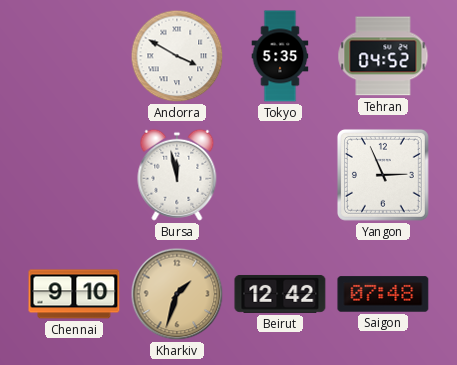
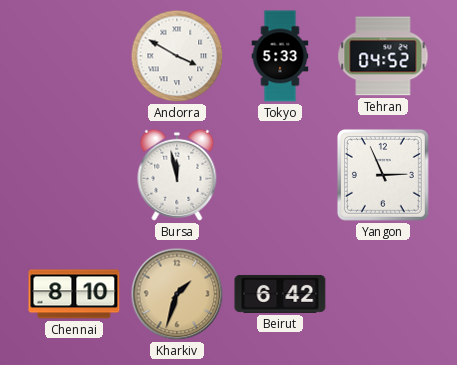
Tokyo: 5:35 -> 5:33
Chennai: 9:10 -> 8:10
Beirut: 12:42 -> 6:42
Saigon: 07:48 -> none
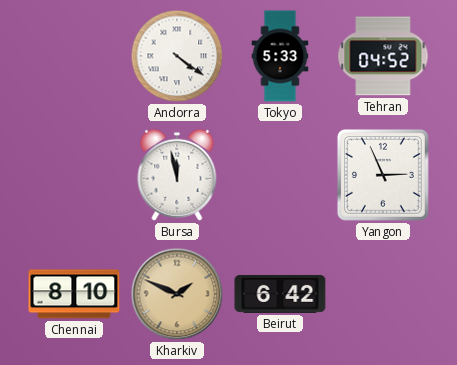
Andorra: 3:50 -> 4:21
Kharkiv: 1:33 -> 1:49
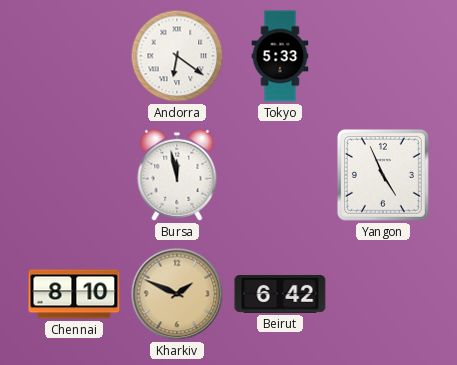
Andorra: 4:21 -> 6:21
Tehran: 04:52 -> none
Yangon: 2:56 -> 4:56
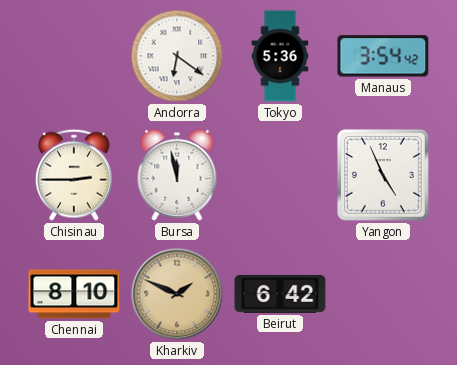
Tokyo: 5:33 -> 5:36
Manaus: none -> 3:54
Chisinau: none -> 2:45
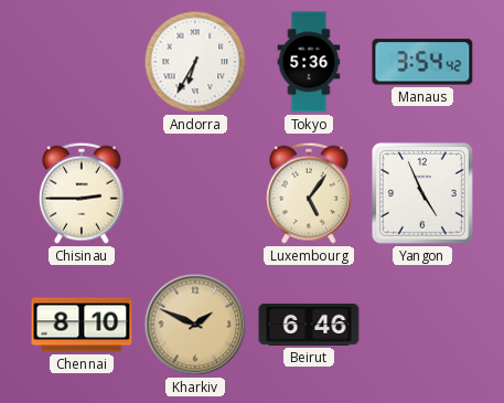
Andorra: 6:21 -> 6:35
Bursa: 11:58 -> none
Luxembourg: none -> 5:06
Beirut: 6:42 -> 6:46
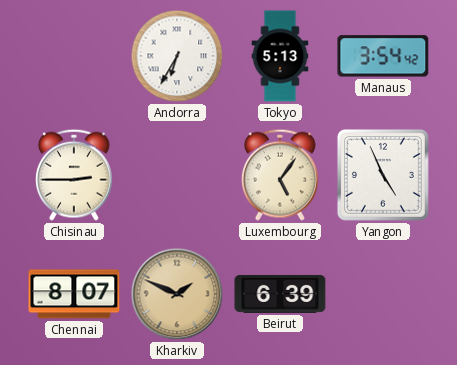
Tokyo: 5:36 -> 5:13
Chennai: 8:10 -> 8:07
Beirut: 6:46 -> 6:39
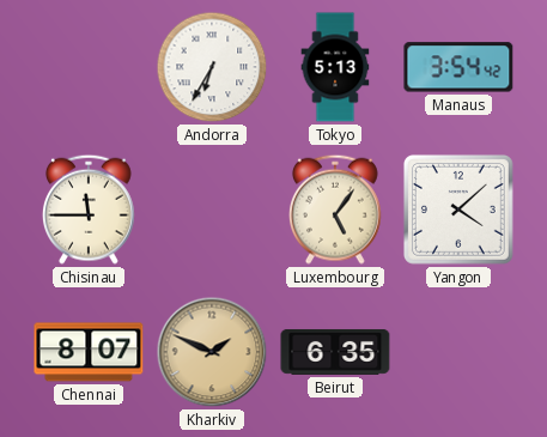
Chisinau: 2:45 -> 11:45
Yangon: 4:56 -> 4:08
Beirut: 6:39 -> 6:35
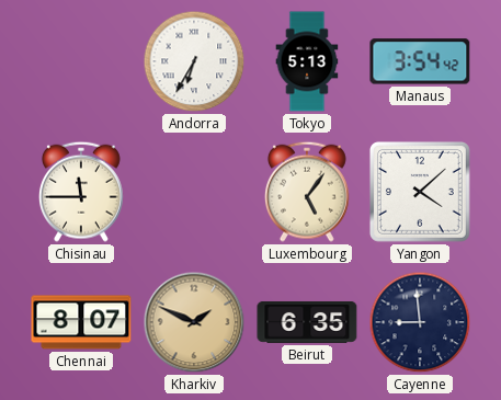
Cayenne: none -> 8:59
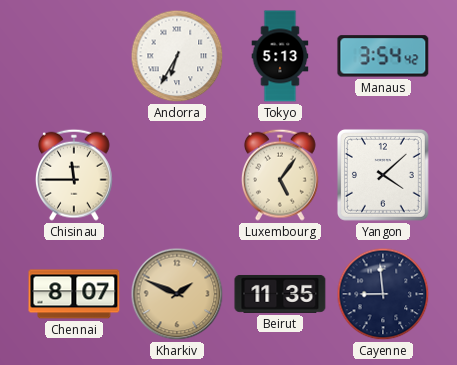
Beirut: 6:35 -> 11:35
